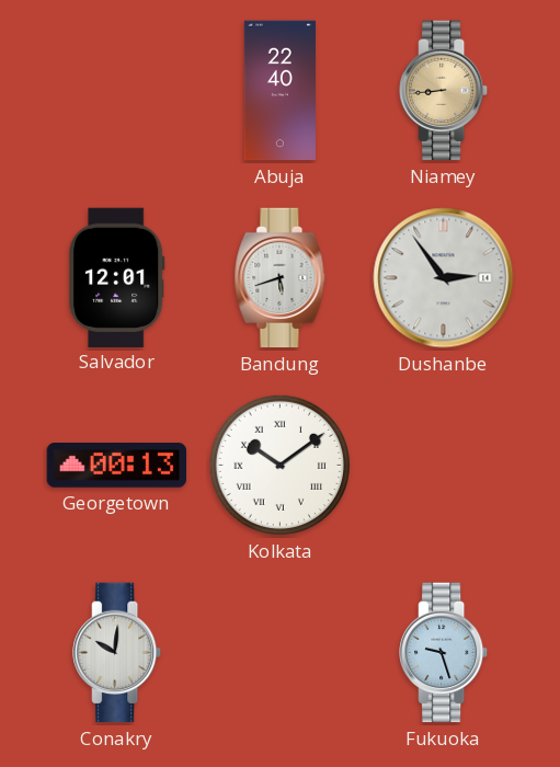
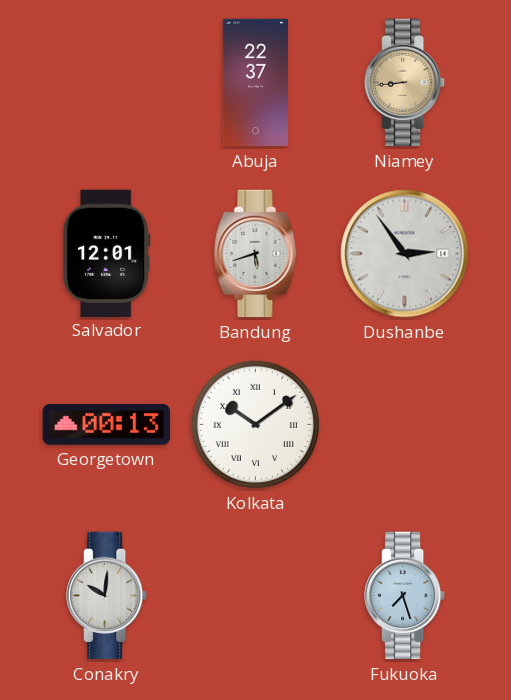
Abuja: 22:40 -> 22:37
Fukuoka: 9:27 -> 7:27
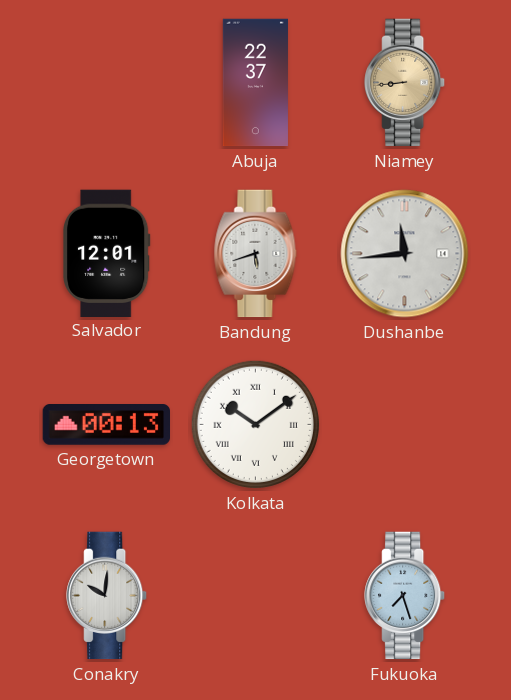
Dushanbe: 2:54 -> 11:44
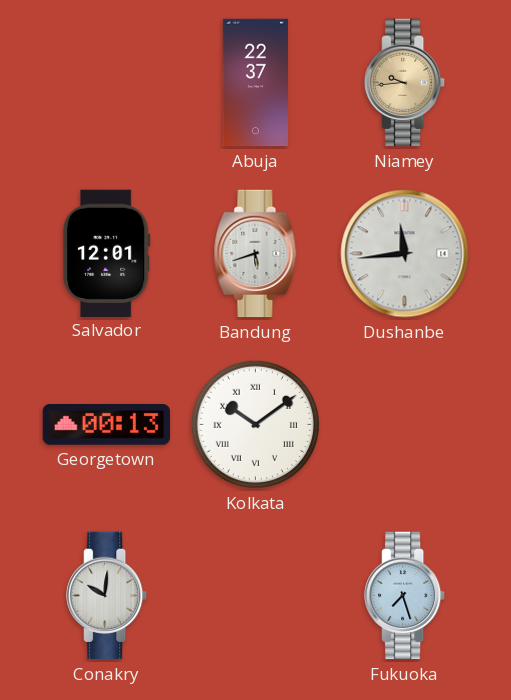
Niamey: 8:44 -> 9:44
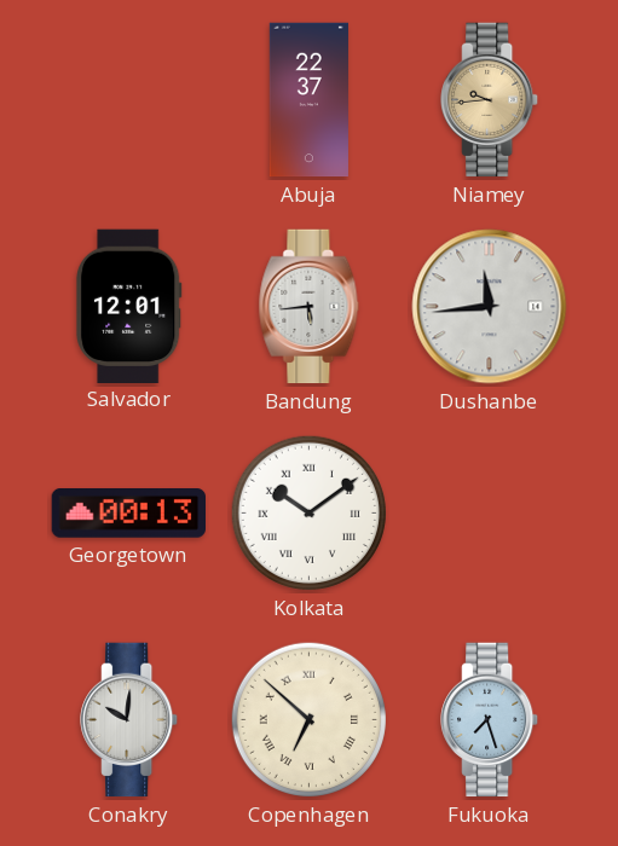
Bandung: 5:42 -> 5:44
Copenhagen: none -> 6:52
